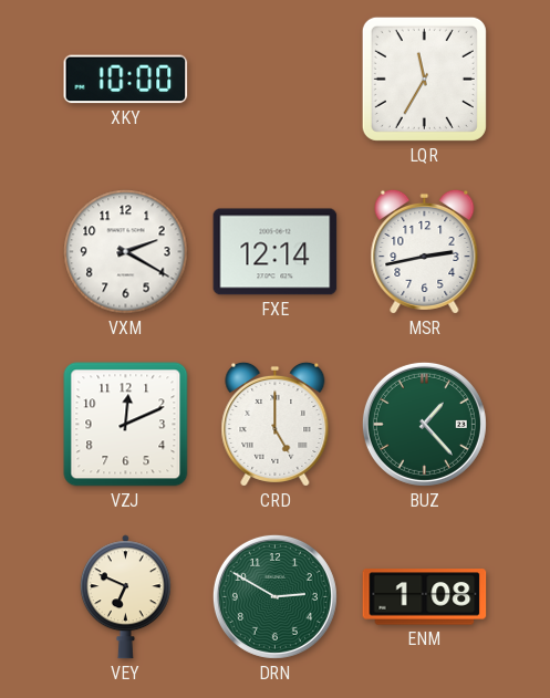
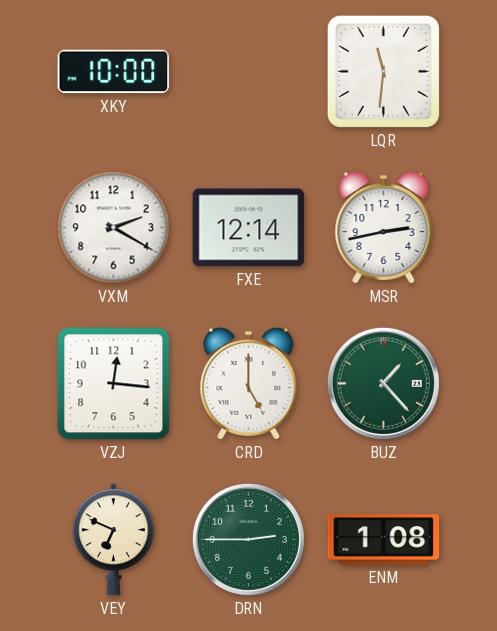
LQR: 11:35 -> 11:31
VZJ: 12:11 -> 12:16
DRN: 2:50 -> 2:45
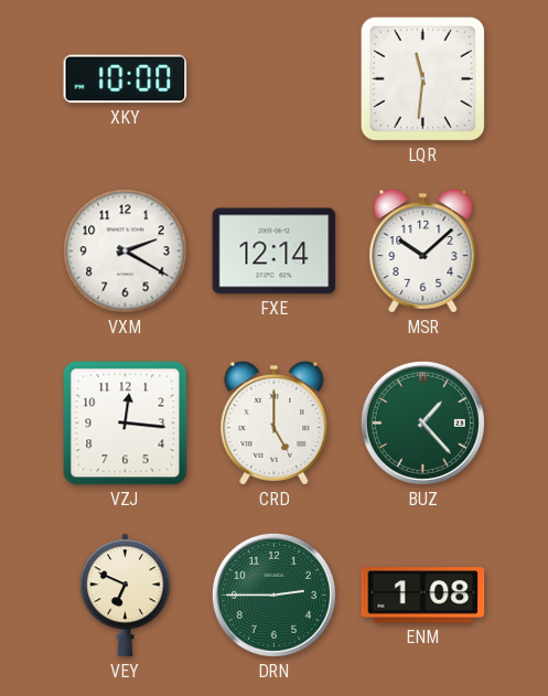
MSR: 2:43 -> 10:08
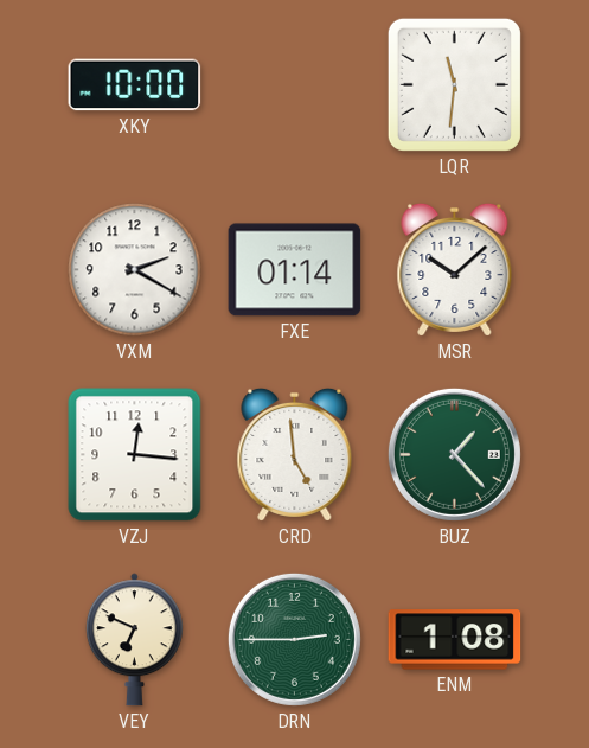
FXE: 12:14 -> 01:14
CRD: 5:00 -> 4:59
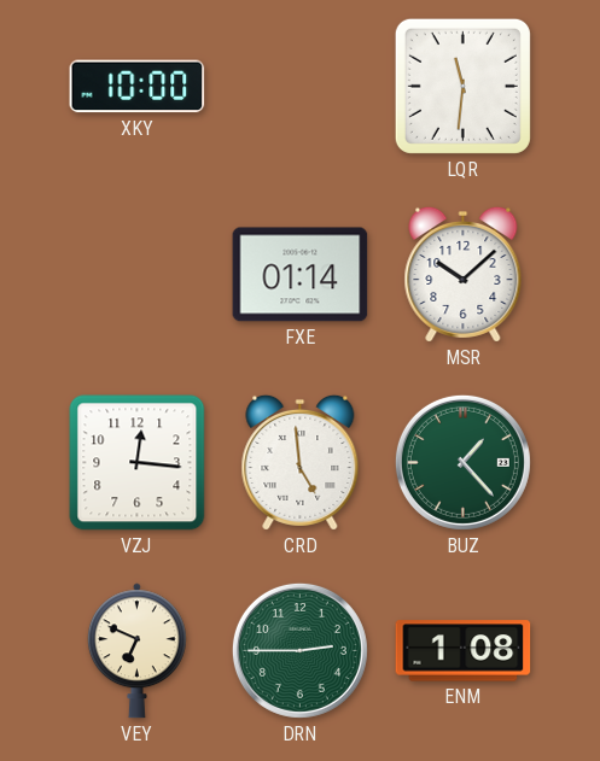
VXM: 2:20 -> none
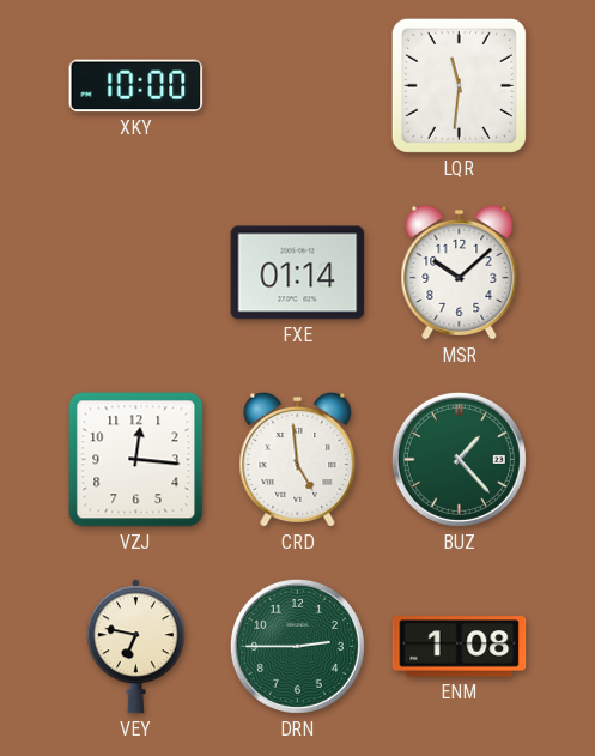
VEY: 6:49 -> 6:47
